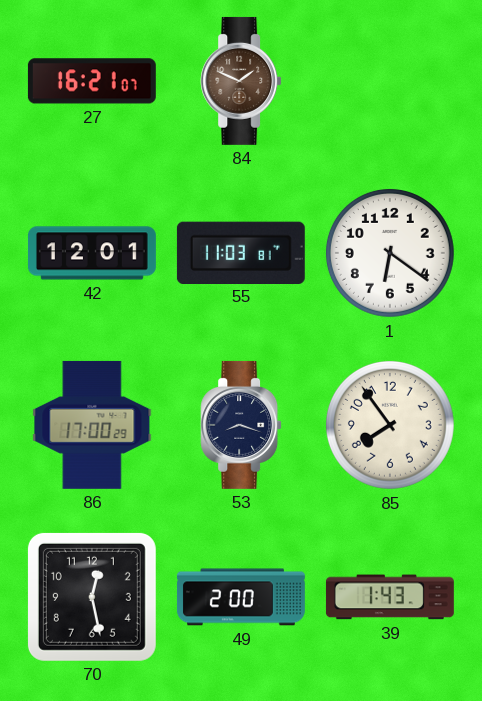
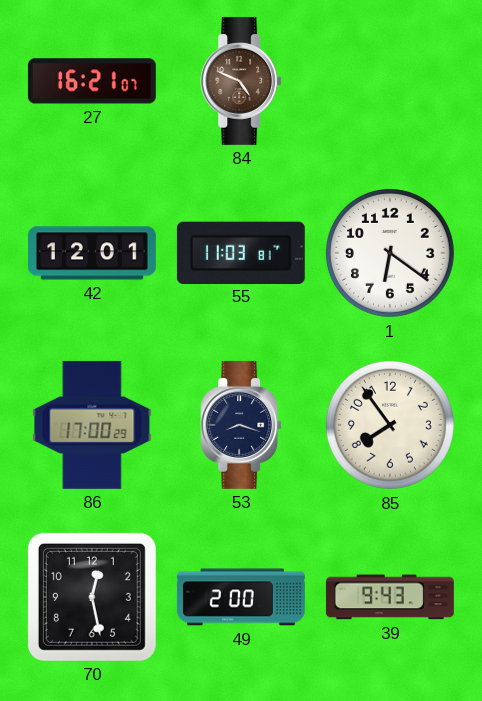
84: 1:49 -> 4:49
39: 1:43 -> 9:43
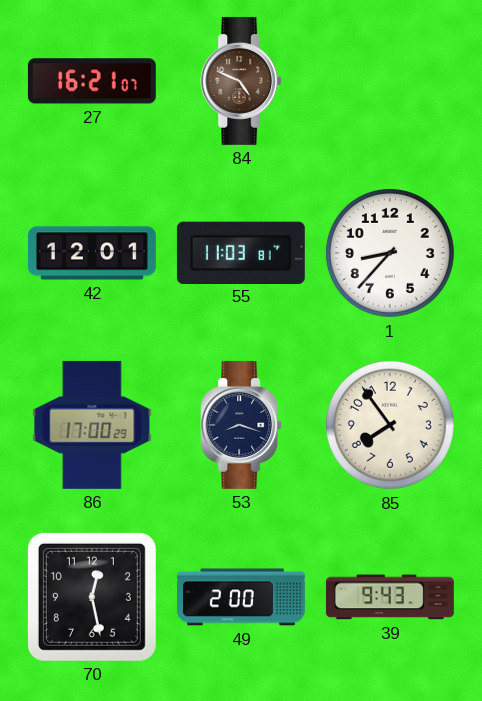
1: 6:21 -> 8:37
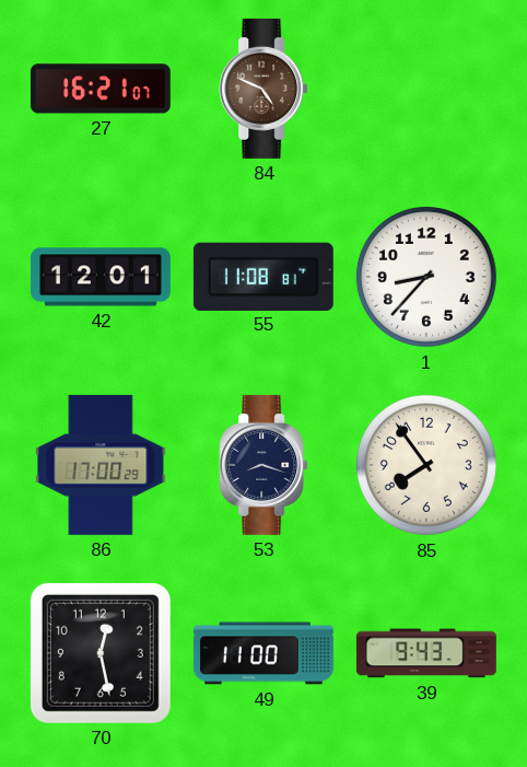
55: 11:03 -> 11:08
49: 2:00 -> 11:00
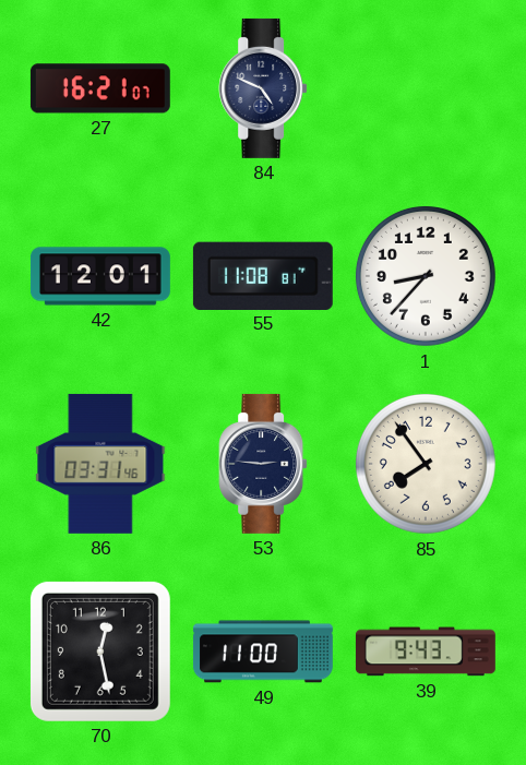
84 dial: brown -> navy
86: 17:00 -> 03:31
53: 8:18 -> 2:46
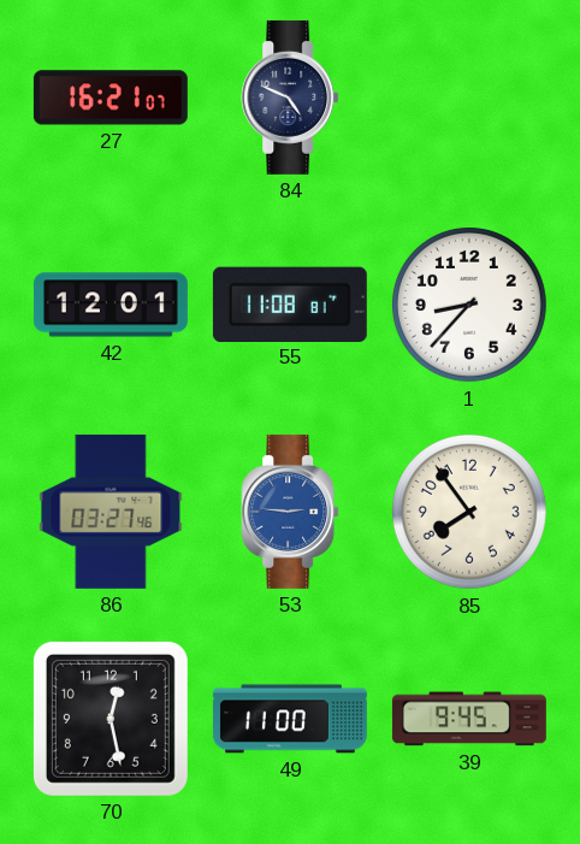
86: 03:31 -> 03:27
53 dial: navy -> blue
39: 9:43 -> 9:45
